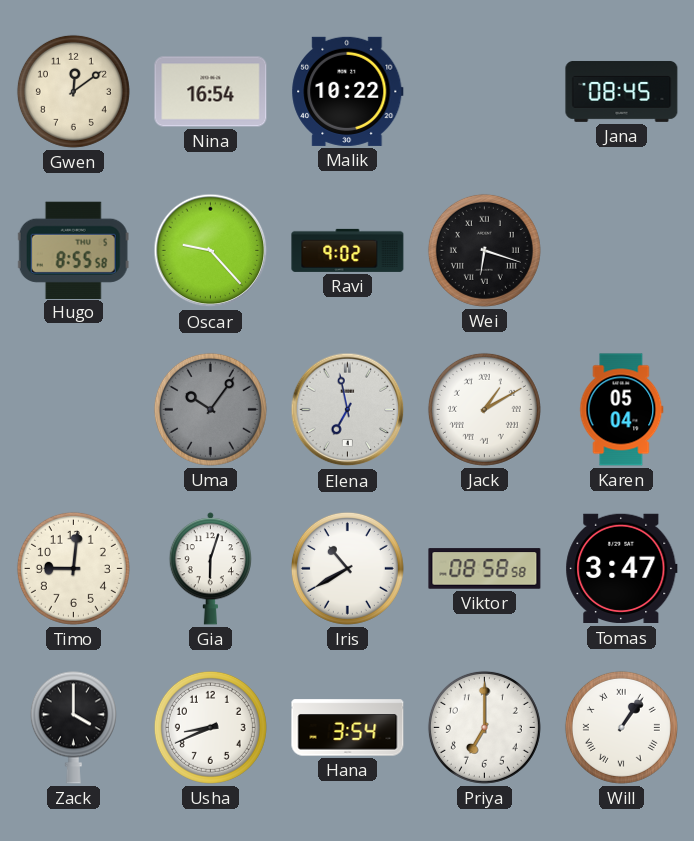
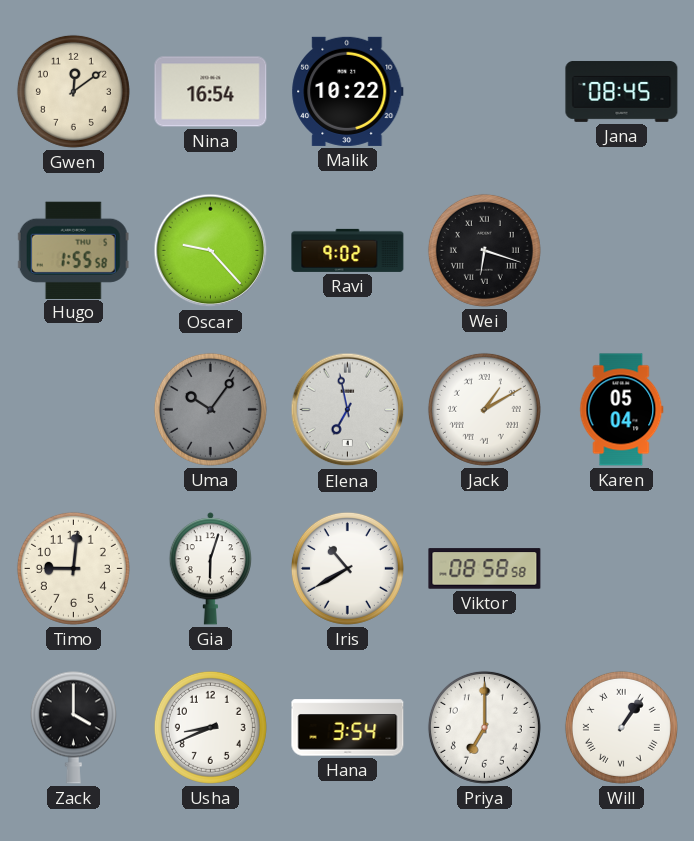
Hugo: 8:55 -> 1:55
Tomas: 3:47 -> none
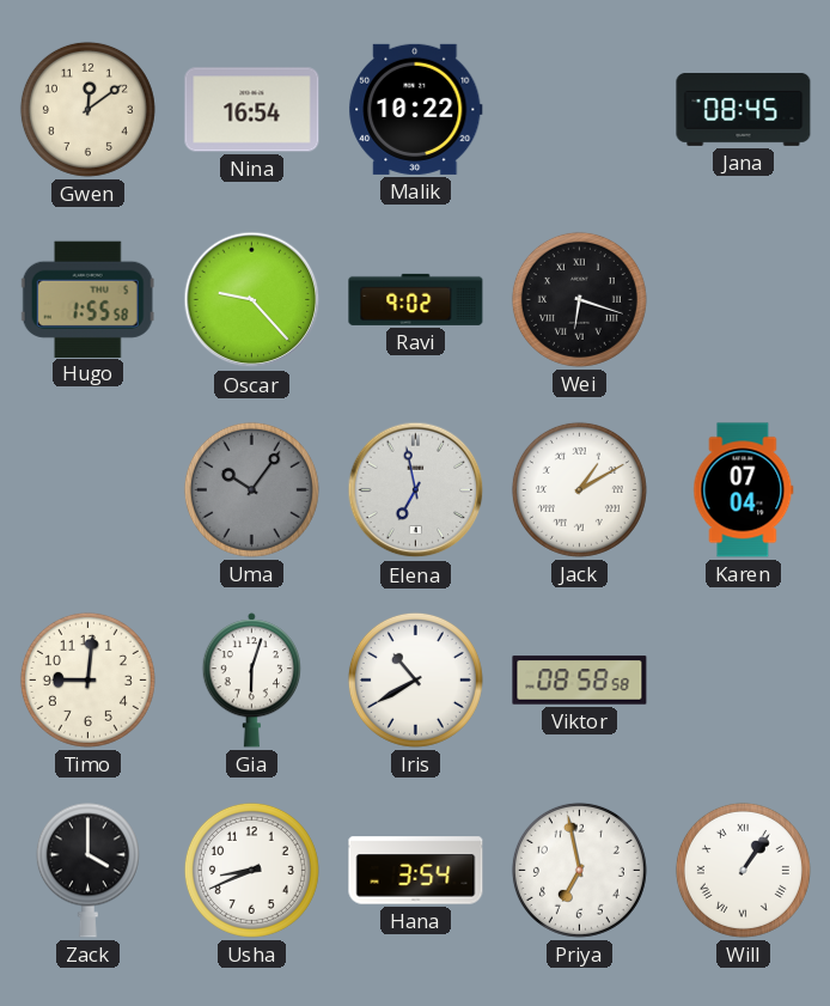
Karen: 05:04 -> 07:04
Priya: 7:00 -> 6:58
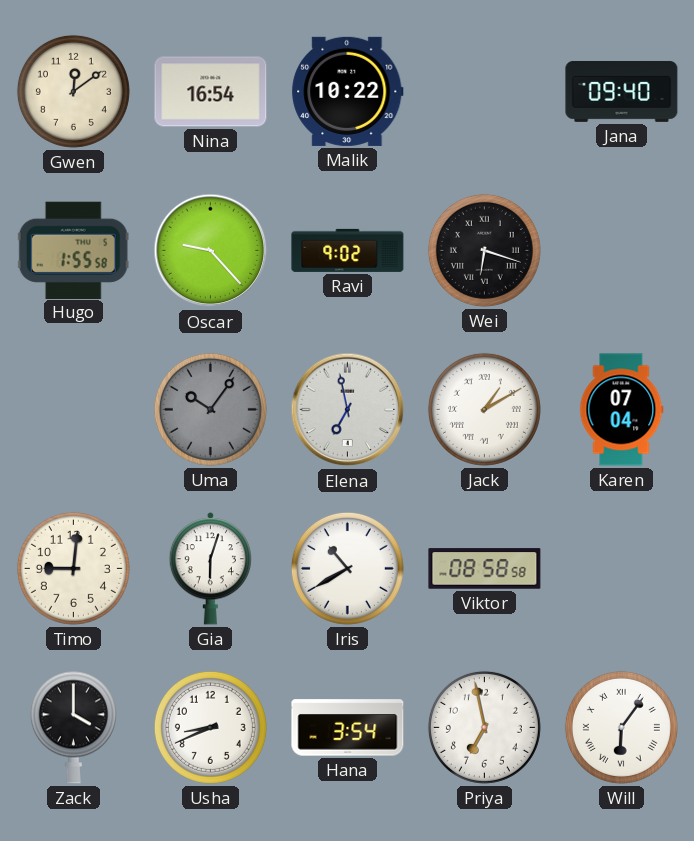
Jana: 08:45 -> 09:40
Will: 1:06 -> 6:06
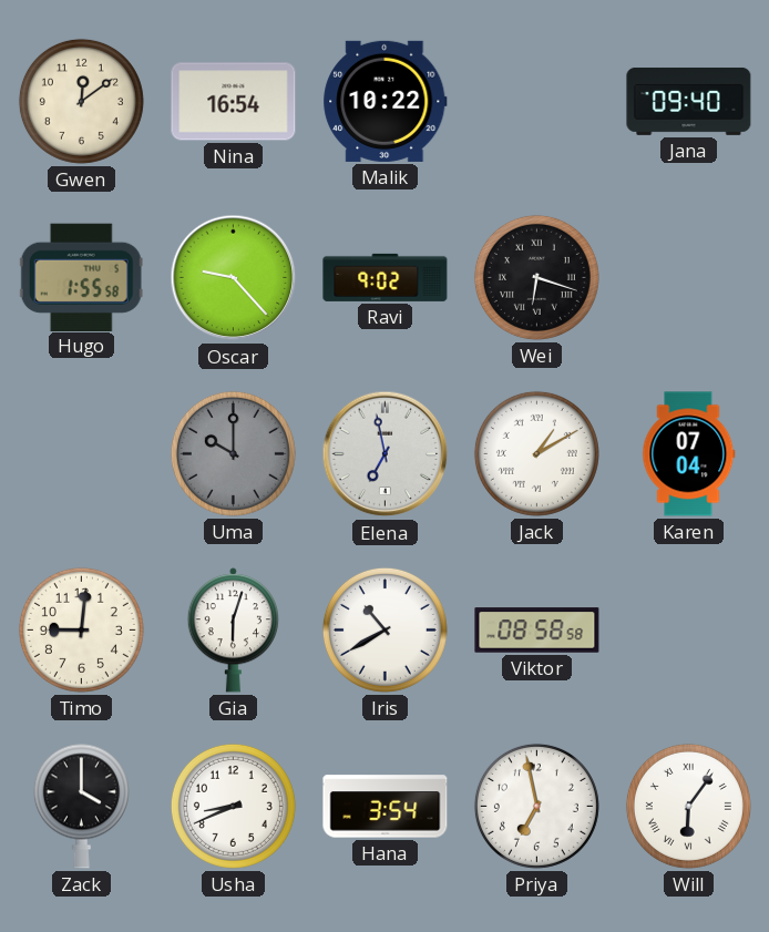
Uma: 10:06 -> 10:00
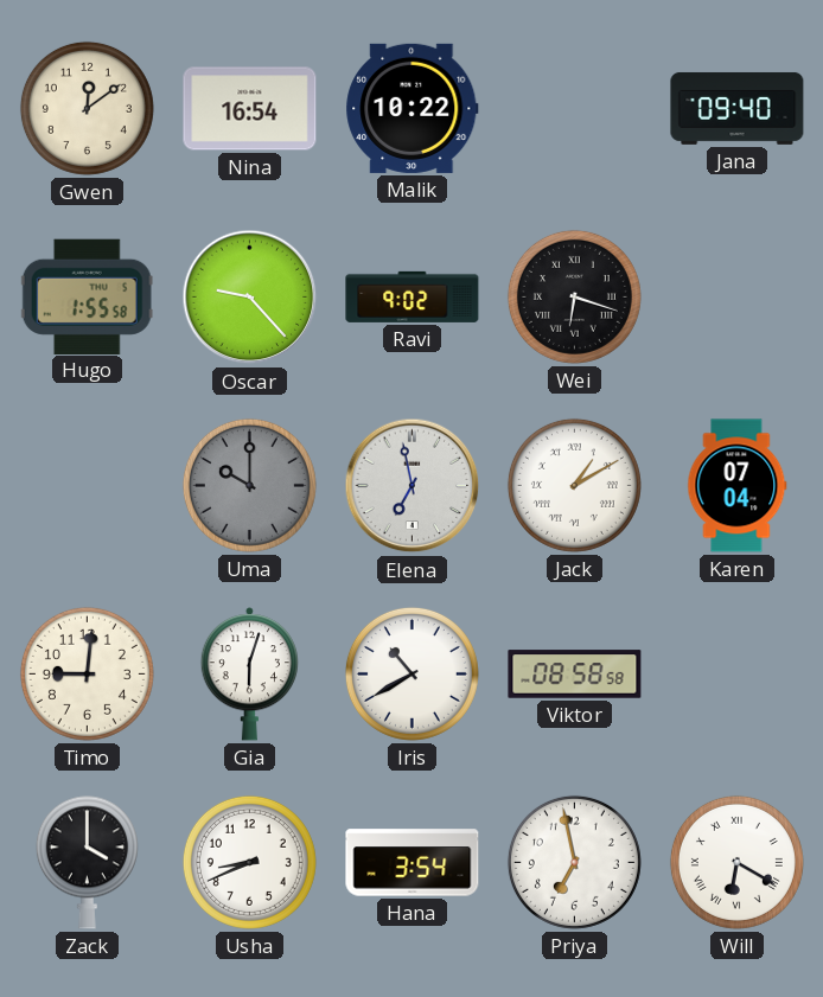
Will: 6:06 -> 6:20
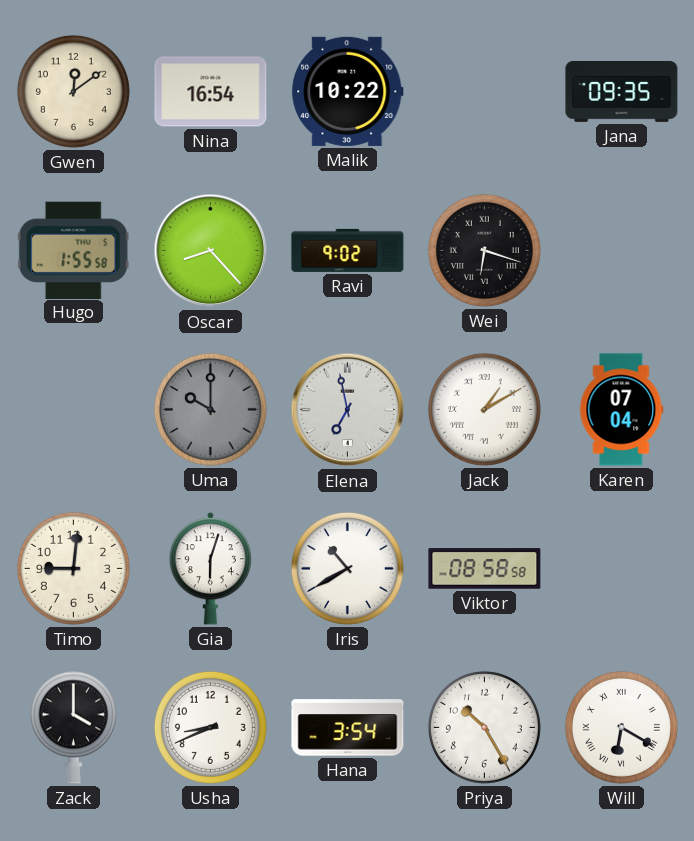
Jana: 09:40 -> 09:35
Oscar: 9:23 -> 8:23
Priya: 6:58 -> 10:25
